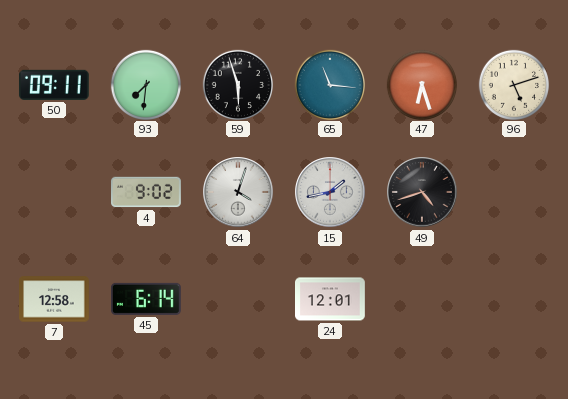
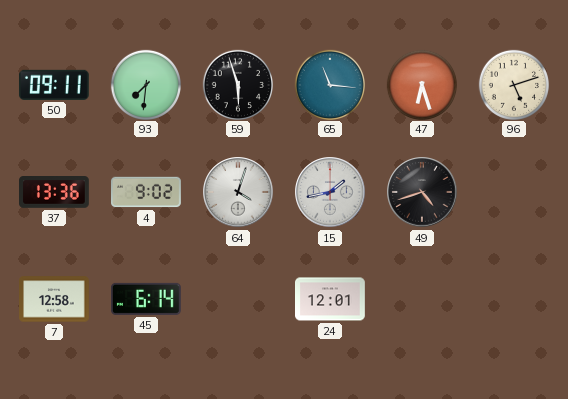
37: none -> 13:36
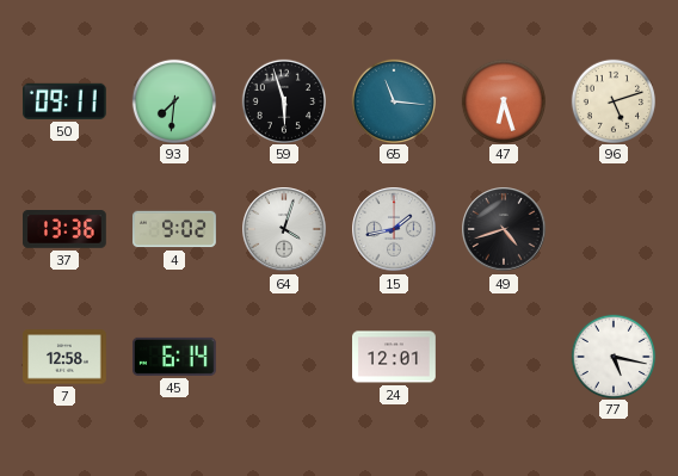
77: none -> 5:17
